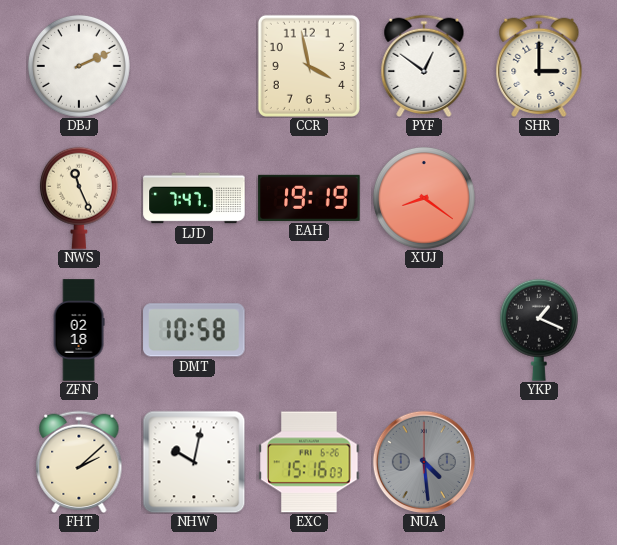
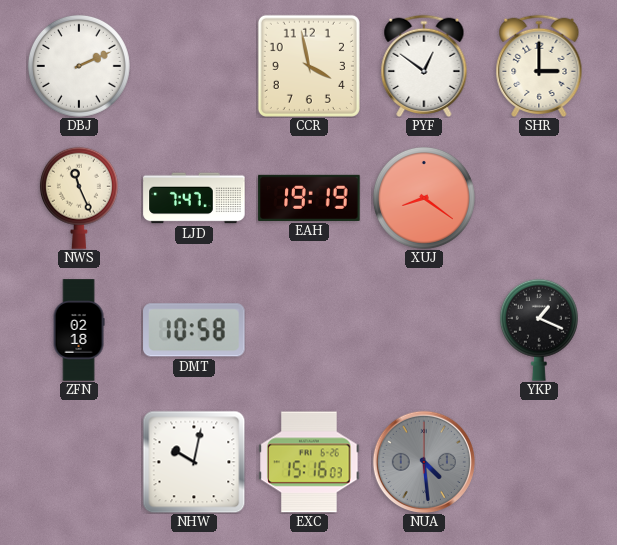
FHT: 2:08 -> none
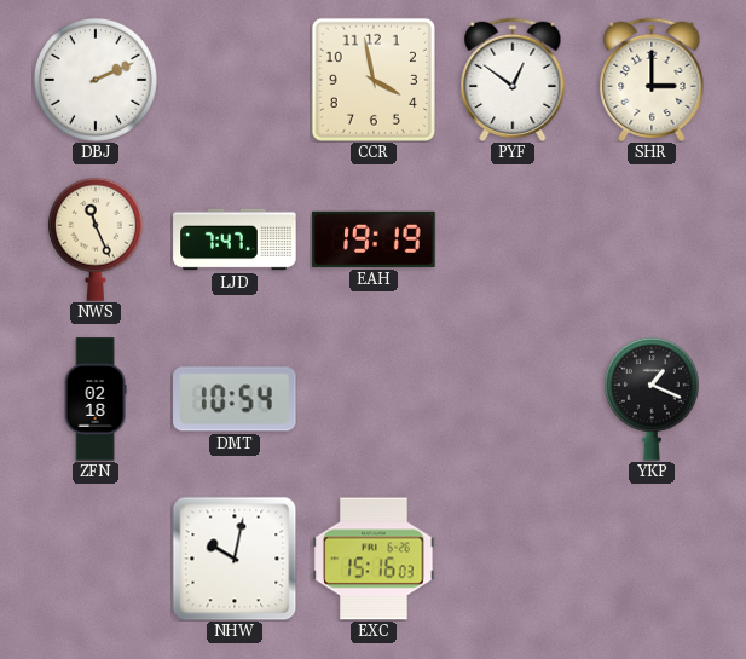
XUJ: 8:21 -> none
DMT: 10:58 -> 10:54
NUA: 4:29 -> none
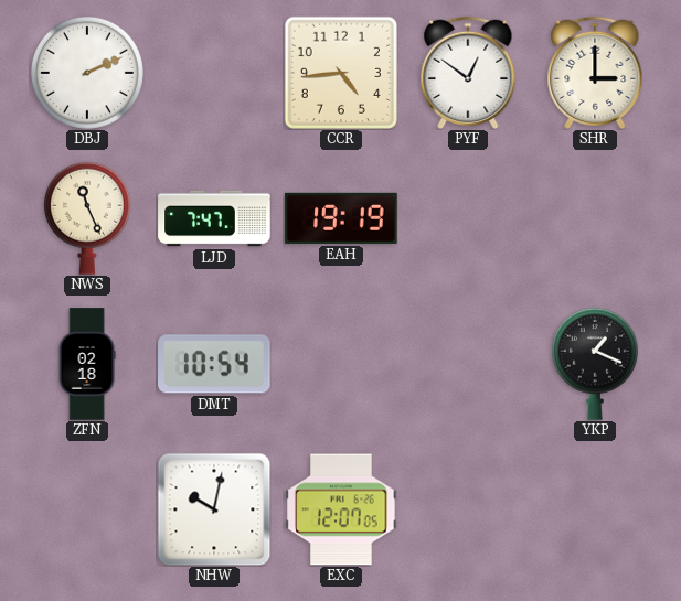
CCR: 3:58 -> 4:44
EXC: 15:16 -> 12:07
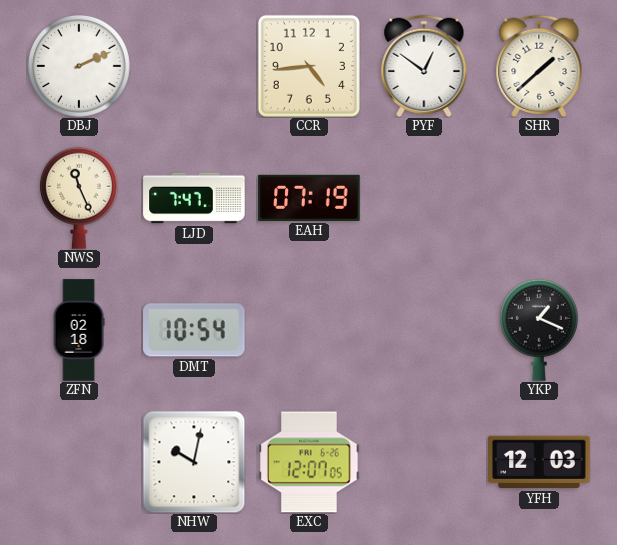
SHR: 3:00 -> 1:38
EAH: 19:19 -> 07:19
YFH: none -> 12:03
